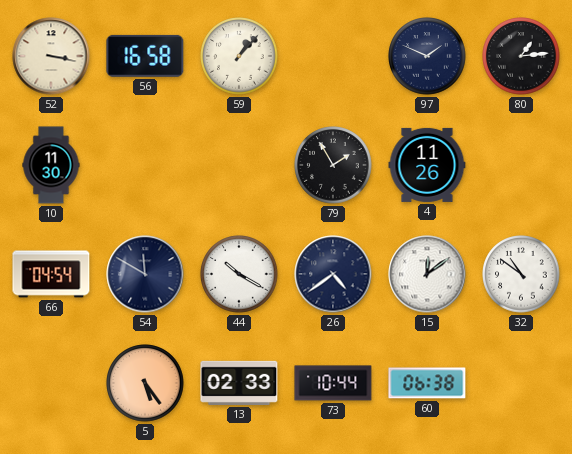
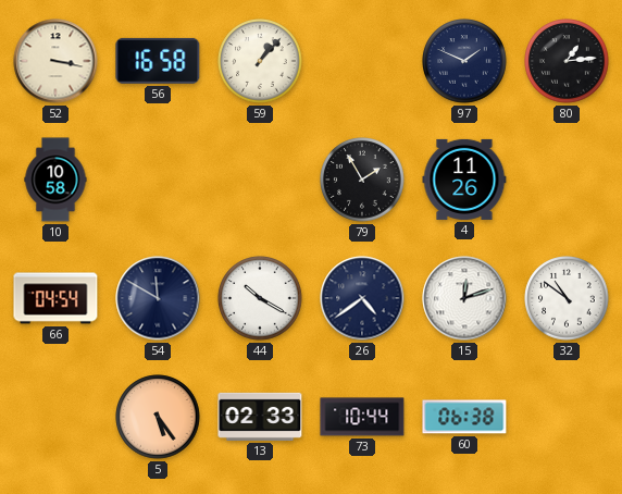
10: 11:30 -> 10:58
15: 12:09 -> 12:12
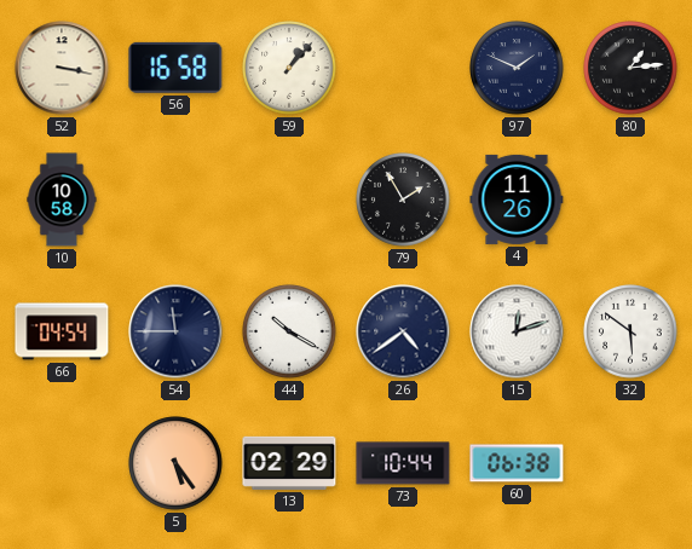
54: 11:50 -> 11:45
32: 10:51 -> 5:51
13: 02:33 -> 02:29
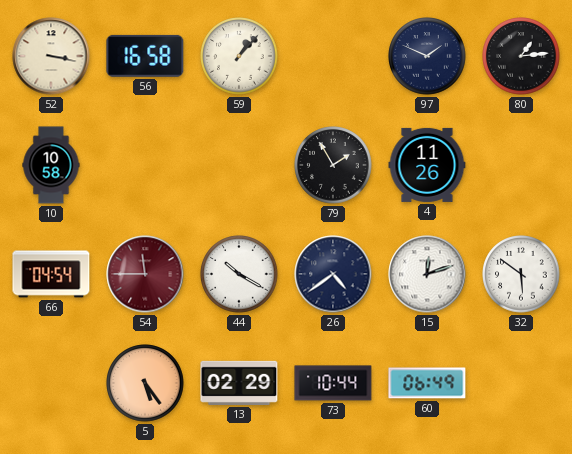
54 dial: navy -> burgundy
60: 06:38 -> 06:49
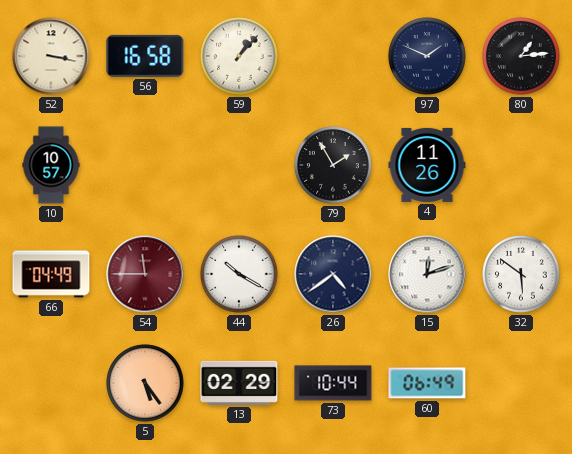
10: 10:58 -> 10:57
66: 04:54 -> 04:49
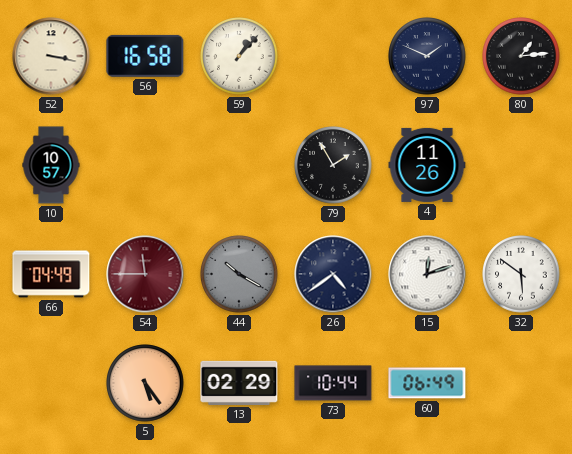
44 dial: white -> grey
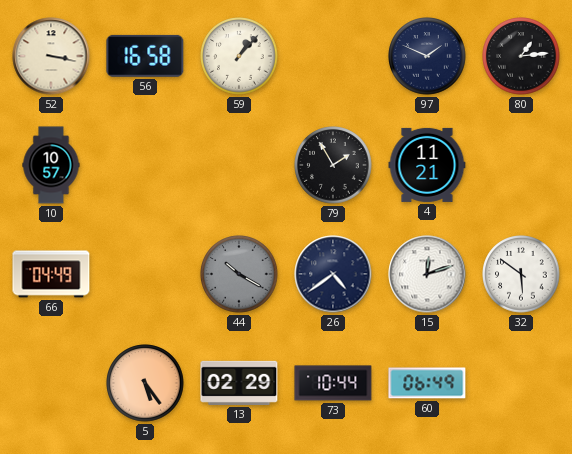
4: 11:26 -> 11:21
54: 11:45 -> none
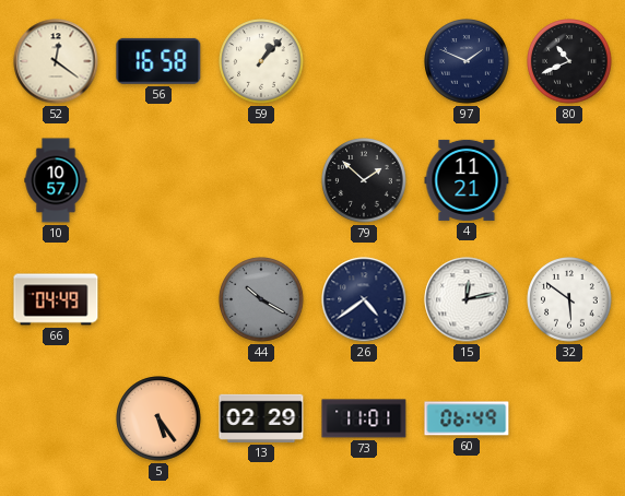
52: 3:17 -> 12:21
80: 1:14 -> 10:41
79: 1:55 -> 1:52
15: 12:12 -> 12:13
73: 10:44 -> 11:01
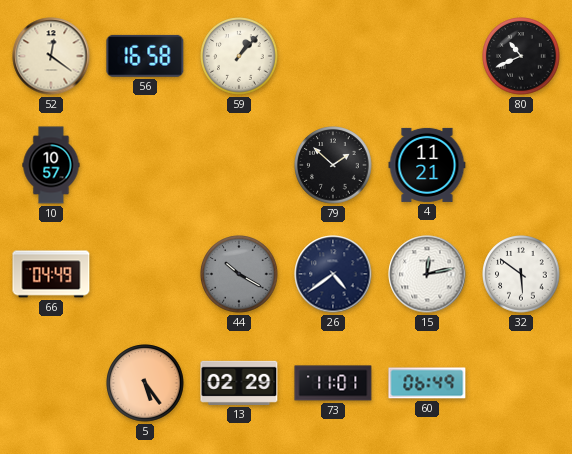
97: 1:49 -> none
